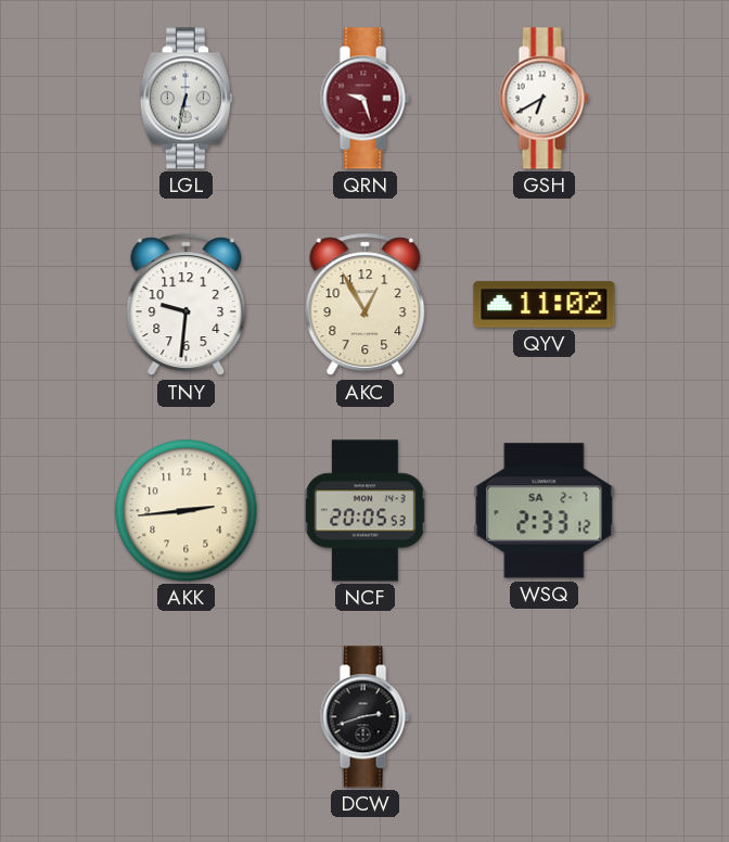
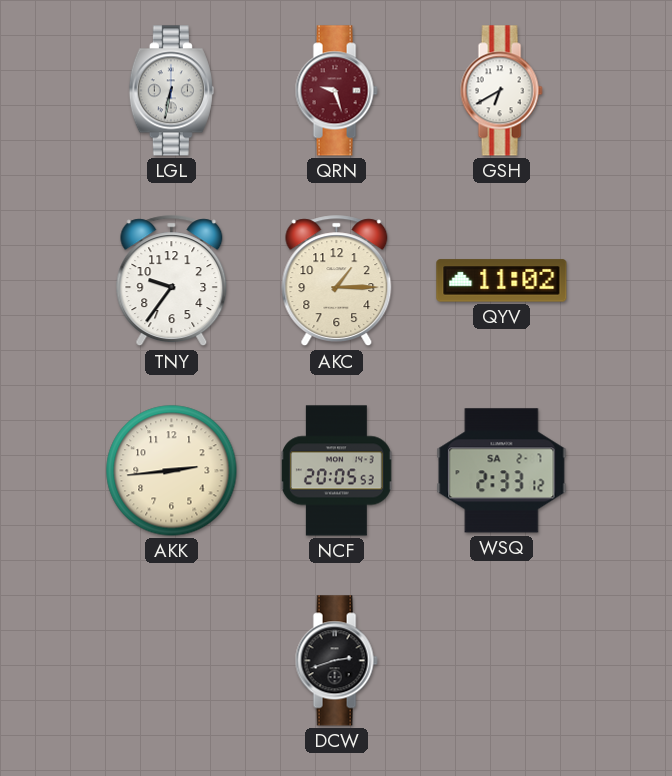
TNY: 9:31 -> 9:36
AKC: 12:55 -> 1:15
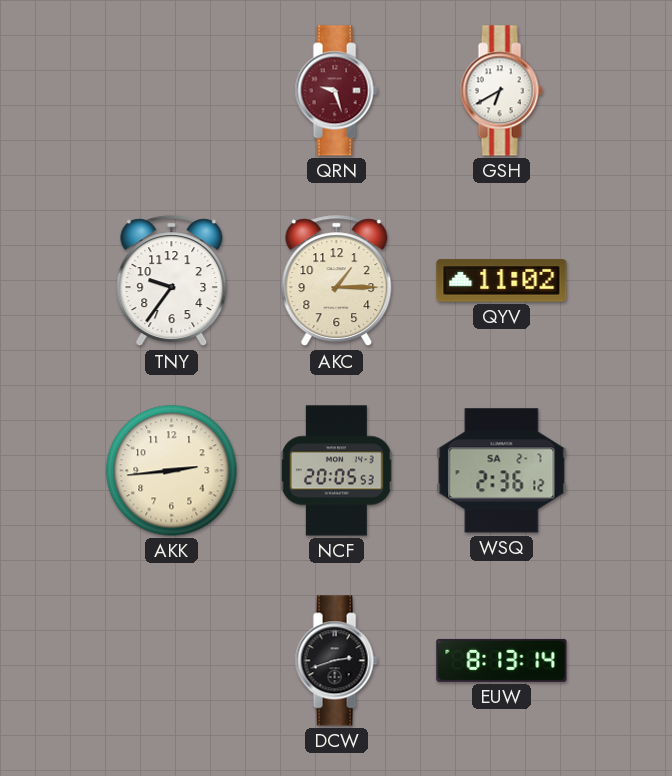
LGL: 6:32 -> none
WSQ: 2:33 -> 2:36
EUW: none -> 8:13
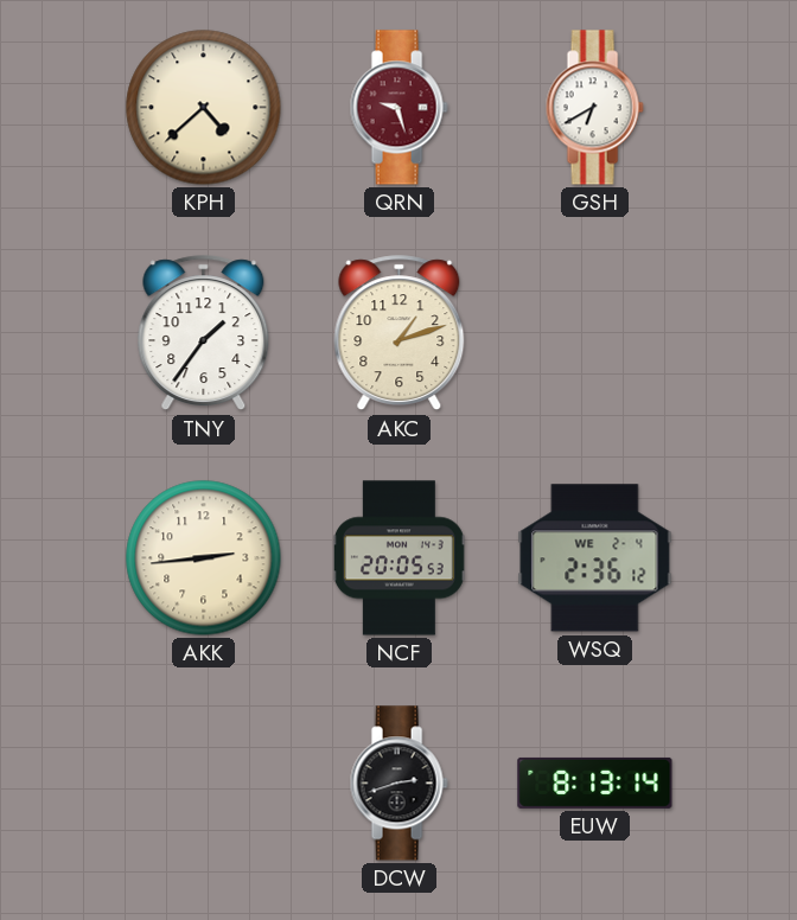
KPH: none -> 4:38
TNY: 9:36 -> 1:36
AKC: 1:15 -> 1:12
QYV: 11:02 -> none
WSQ date: SA 2-7 -> WE 2-4
